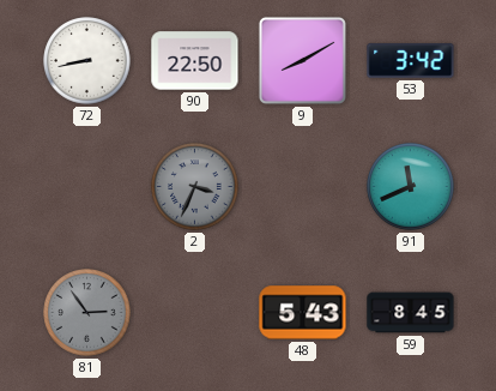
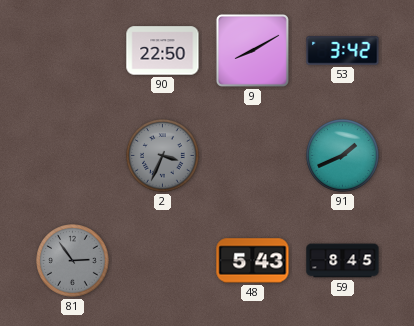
72: 8:43 -> none
91: 11:41 -> 1:41
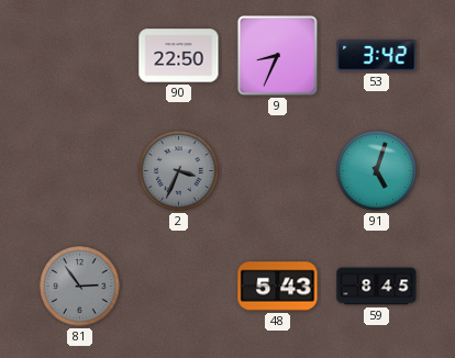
9: 8:10 -> 8:34
91: 1:41 -> 5:03
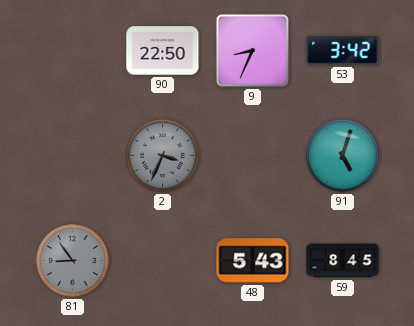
81: 2:54 -> 8:54
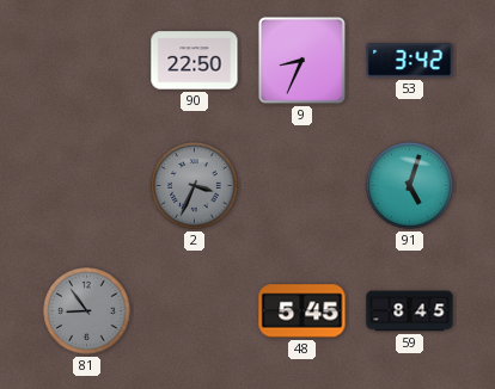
48: 5:43 -> 5:45
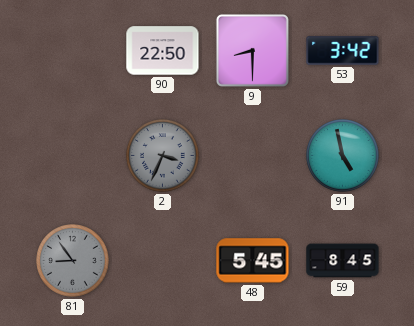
9: 8:34 -> 8:30
91: 5:03 -> 4:58
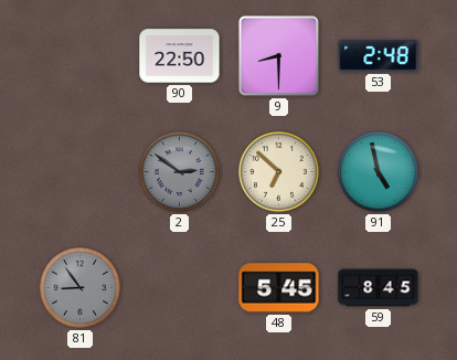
53: 3:42 -> 2:48
2: 3:34 -> 2:51
25: none -> 6:52
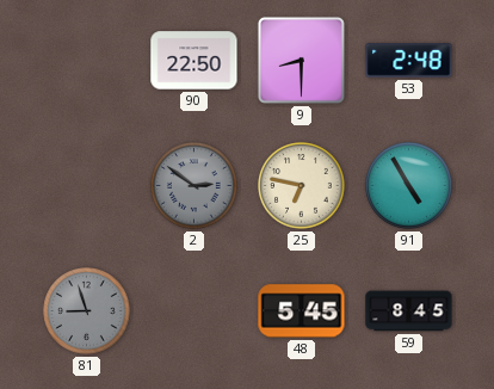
25: 6:52 -> 6:47
91: 4:58 -> 4:55
81: 8:54 -> 8:57
